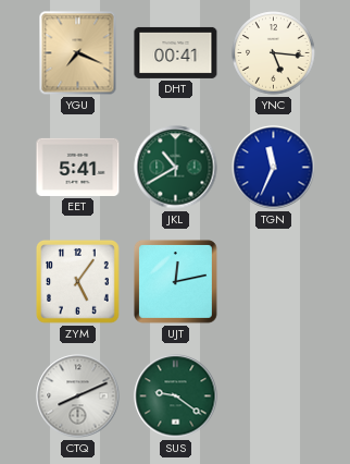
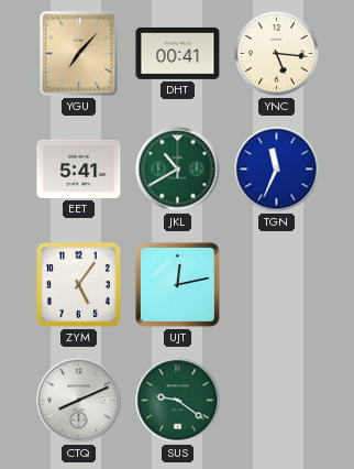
YGU: 7:19 -> 7:07
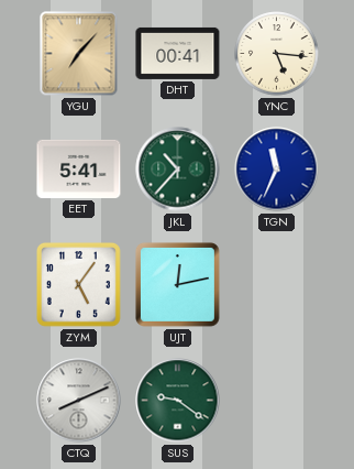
JKL: 10:40 -> 10:37
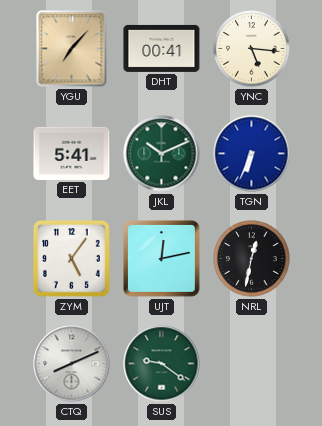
JKL: 10:37 -> 10:11
TGN: 11:34 -> 6:34
NRL: none -> 12:32
